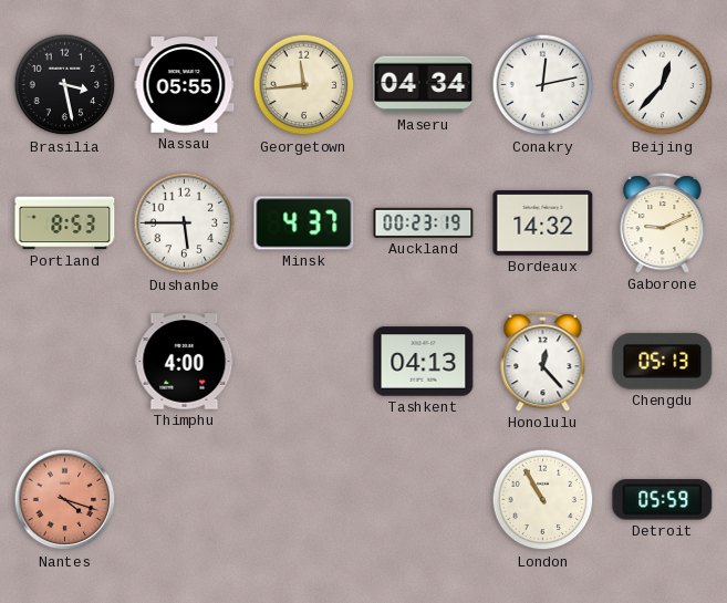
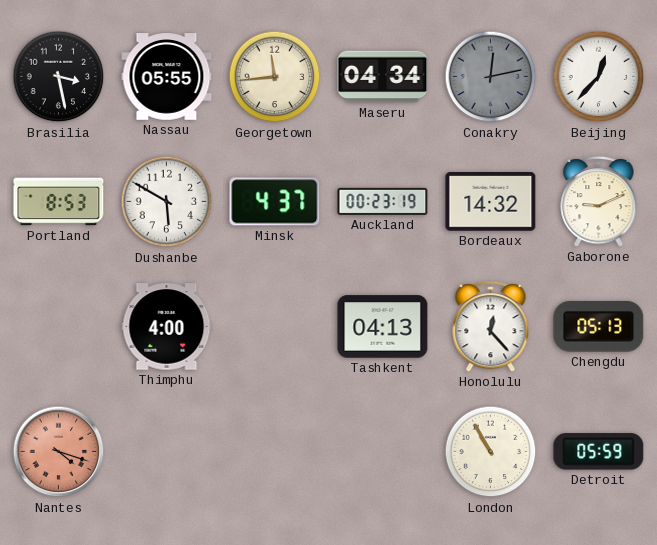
Conakry dial: white -> grey
Dushanbe: 5:45 -> 5:50
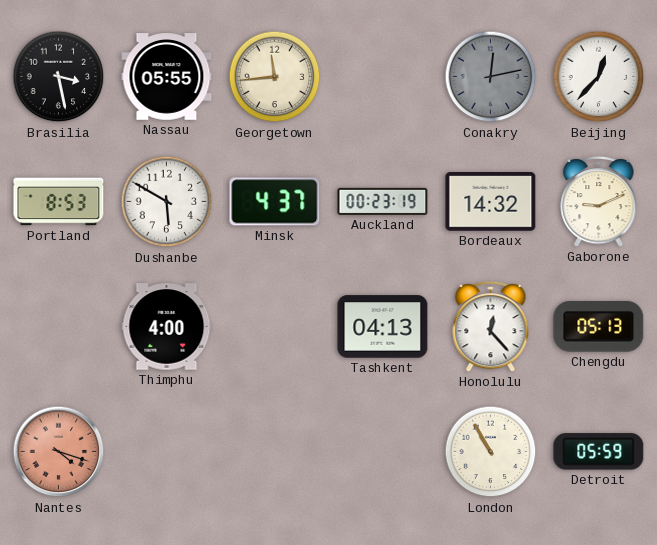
Maseru: 04:34 -> none
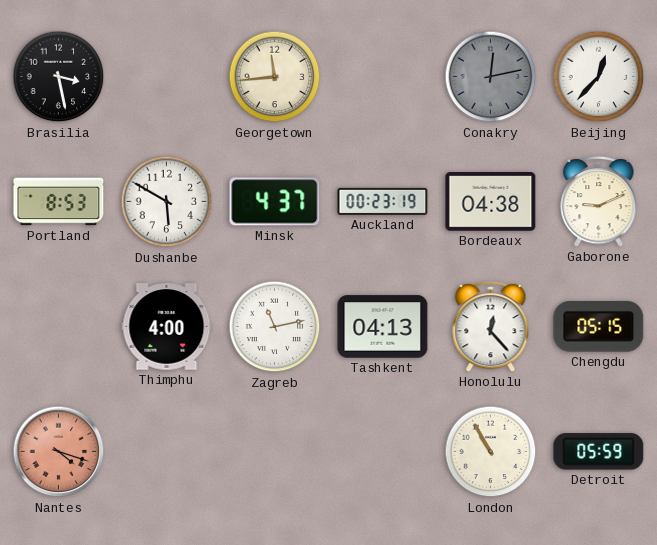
Nassau: 05:55 -> none
Bordeaux: 14:32 -> 04:38
Zagreb: none -> 11:13
Chengdu: 05:13 -> 05:15
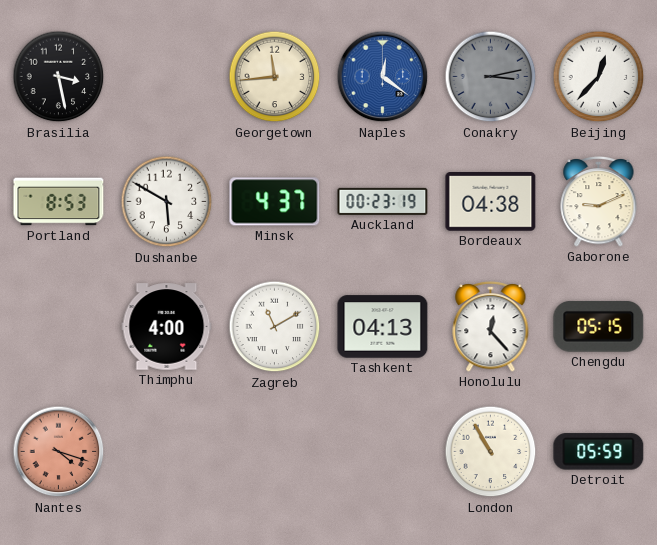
Naples: none -> 12:21
Conakry: 12:13 -> 3:13
Zagreb: 11:13 -> 11:10
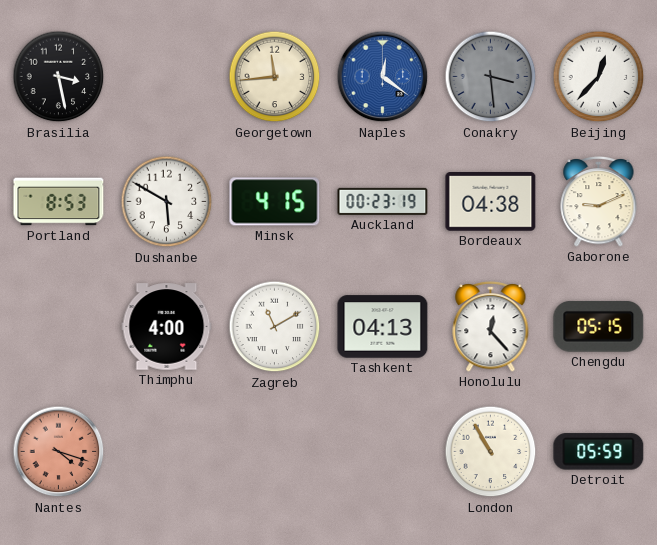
Conakry: 3:13 -> 3:29
Minsk: 4:37 -> 4:15
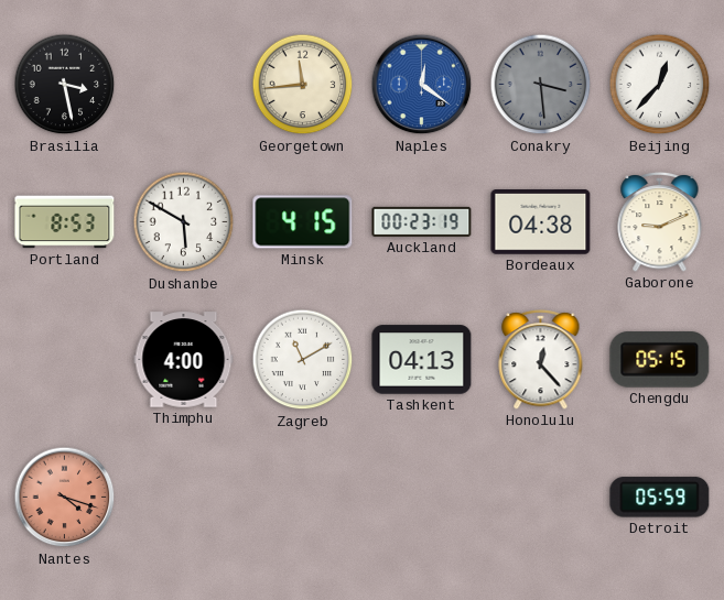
London: 10:55 -> none
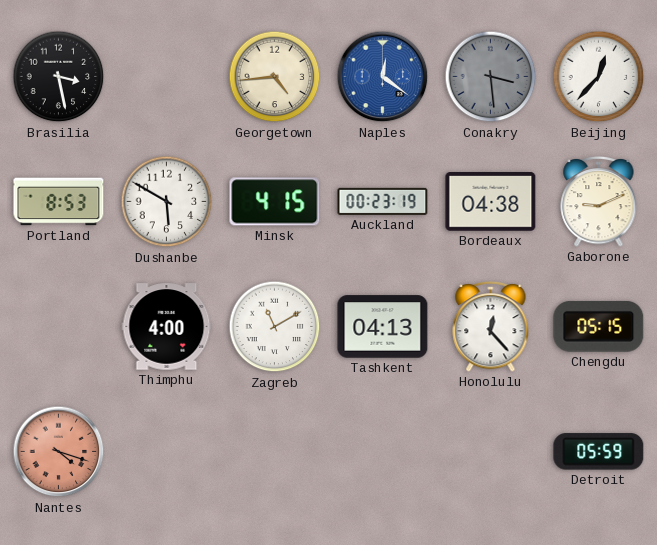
Georgetown: 11:44 -> 4:44
